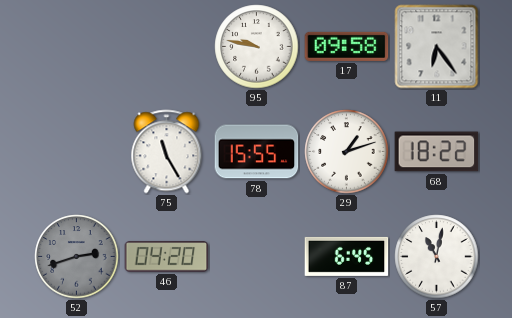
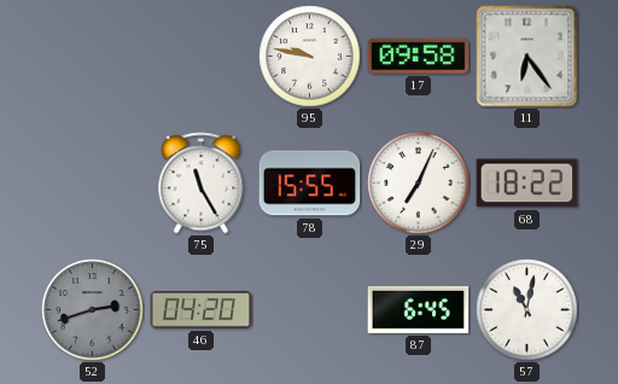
29: 1:12 -> 7:04
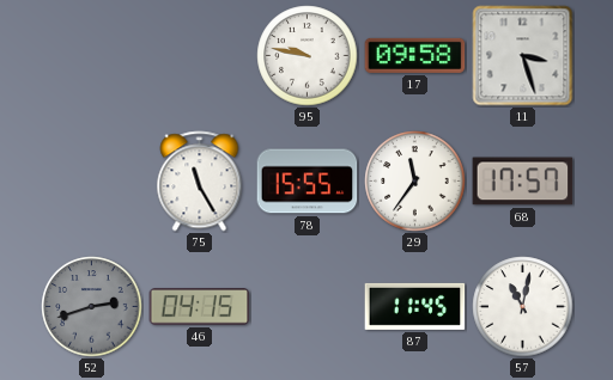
11: 6:24 -> 3:27
29: 7:04 -> 11:36
68: 18:22 -> 17:57
46: 04:20 -> 04:15
87: 6:45 -> 11:45
